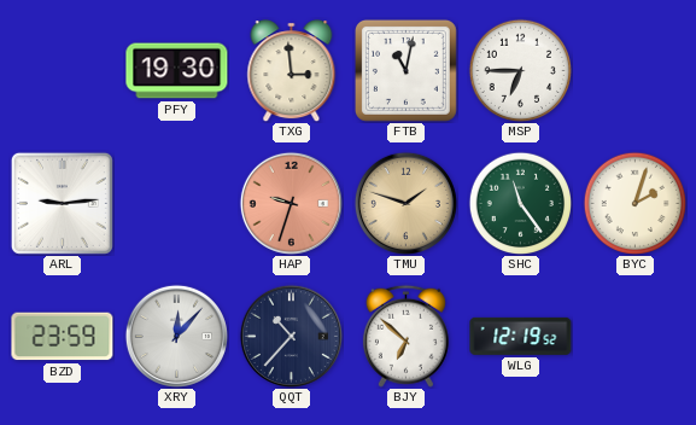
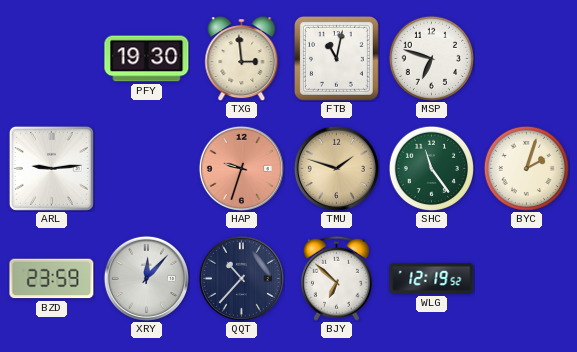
MSP: 6:45 -> 6:48
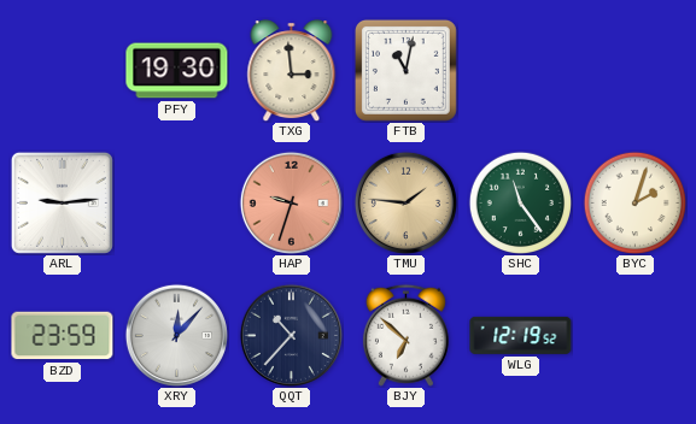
MSP: 6:48 -> none
TMU: 1:48 -> 1:46
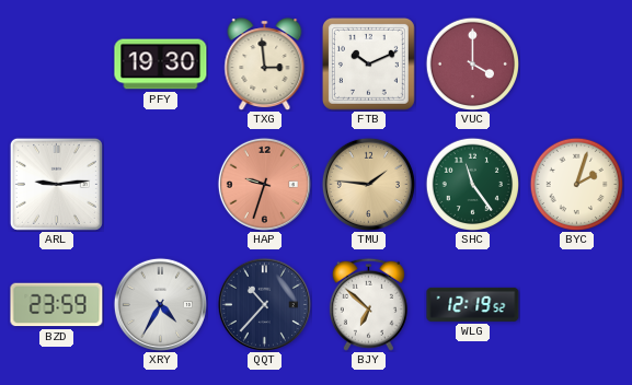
FTB: 11:02 -> 10:11
VUC: none -> 4:00
XRY: 12:07 -> 4:35
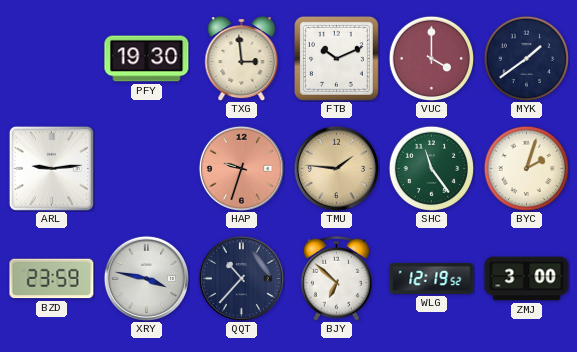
MYK: none -> 1:39
XRY: 4:35 -> 3:47
ZMJ: none -> 3:00
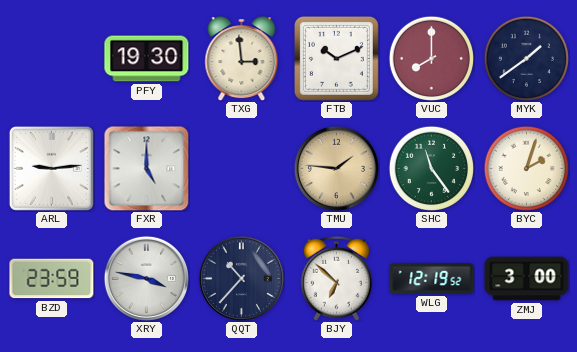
VUC: 4:00 -> 8:00
FXR: none -> 5:00
HAP: 9:33 -> none
